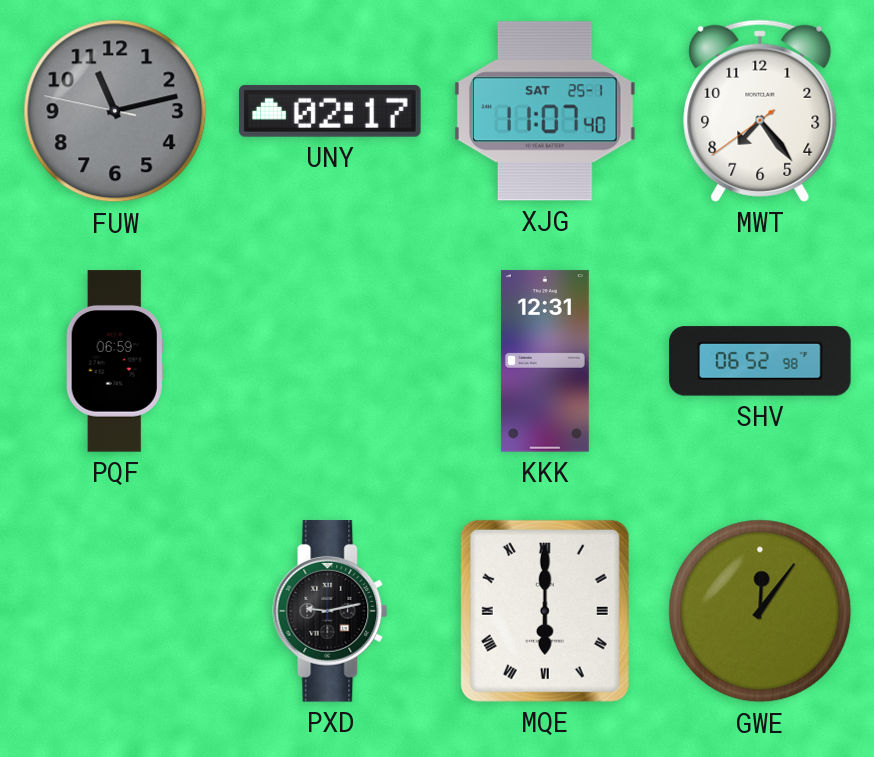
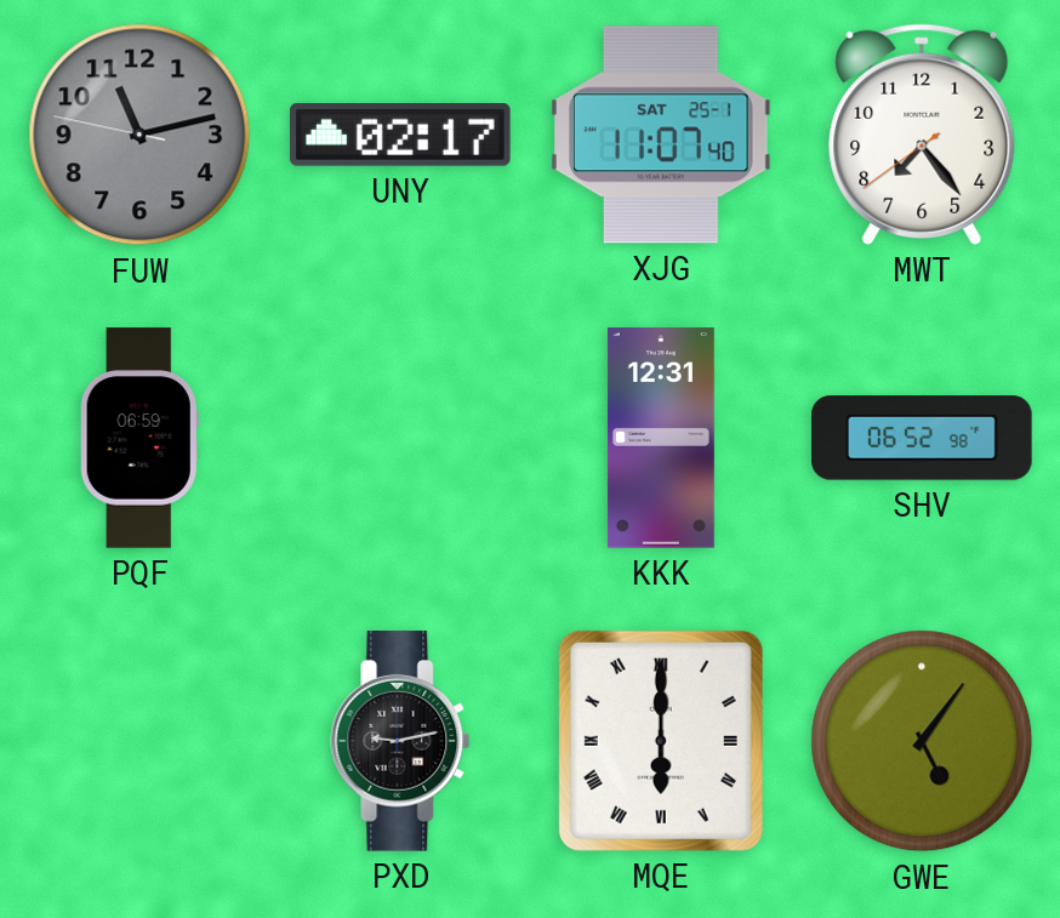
GWE: 12:06 -> 5:06
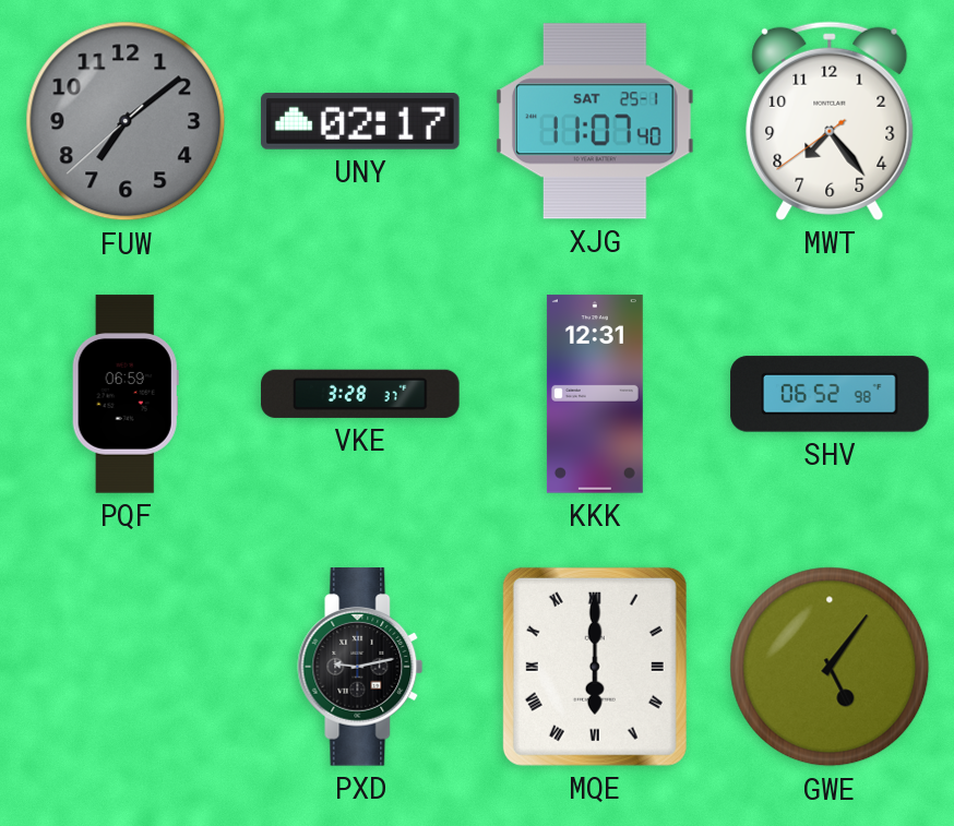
FUW: 11:12 -> 7:08
VKE: none -> 3:28
